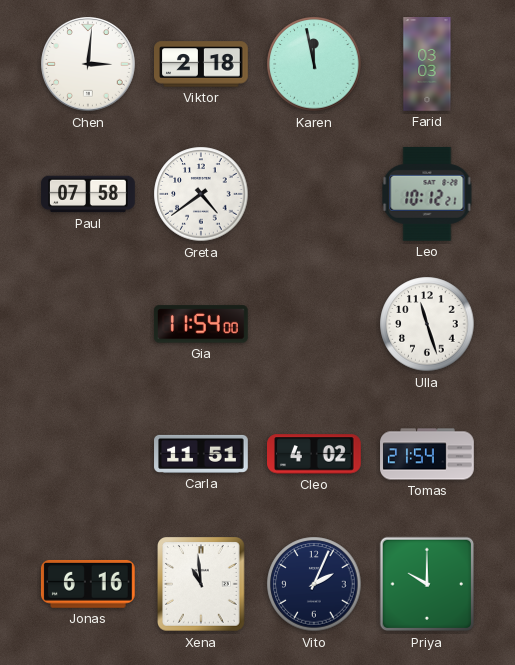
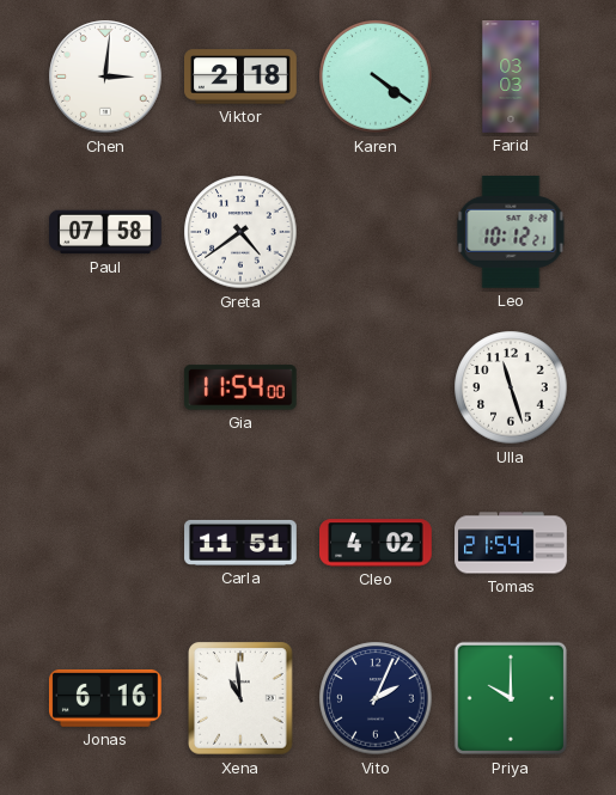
Karen: 11:58 -> 4:21
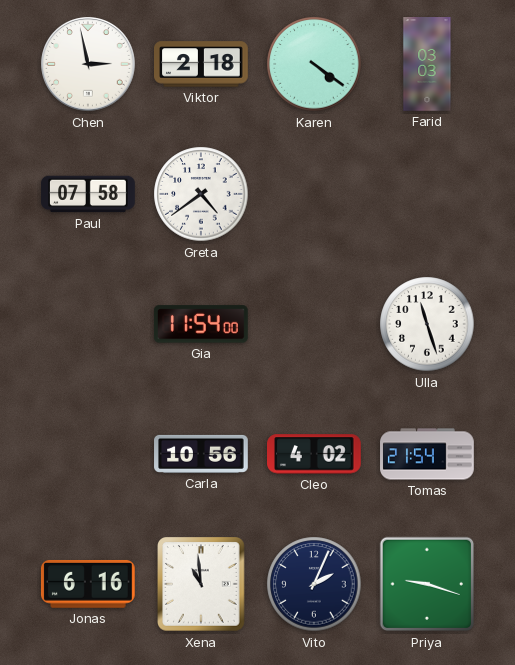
Chen: 3:01 -> 2:58
Leo: 10:12 -> none
Carla: 11:51 -> 10:56
Priya: 10:00 -> 9:18
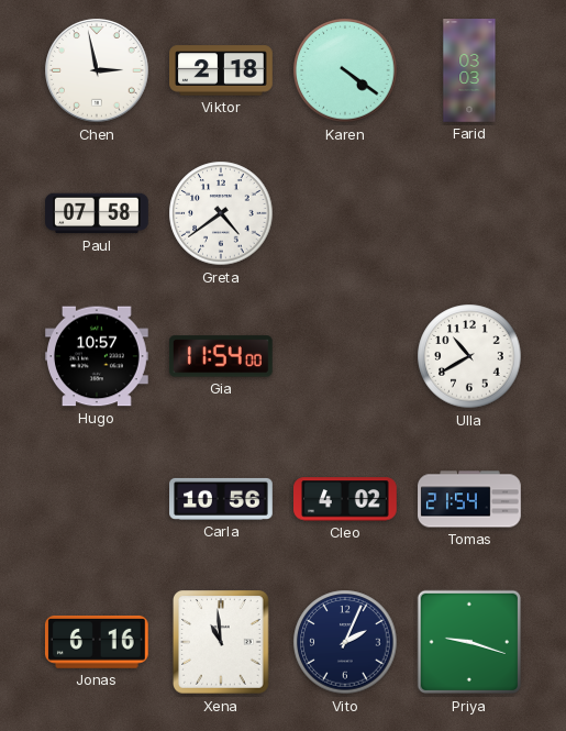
Hugo: none -> 10:57
Ulla: 11:27 -> 10:40
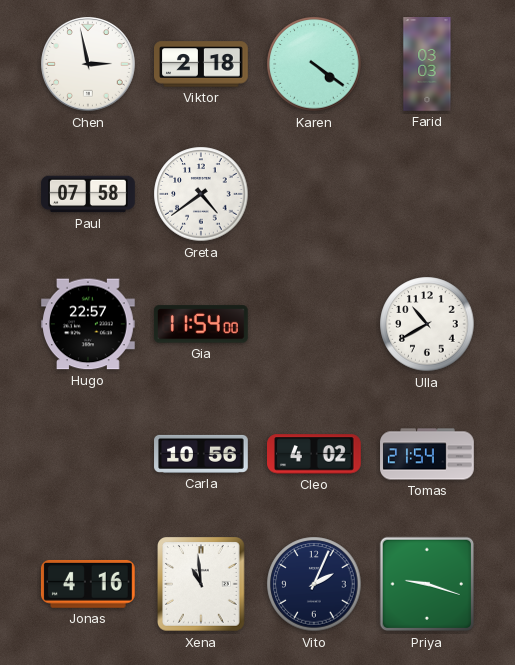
Hugo: 10:57 -> 22:57
Jonas: 6:16 -> 4:16
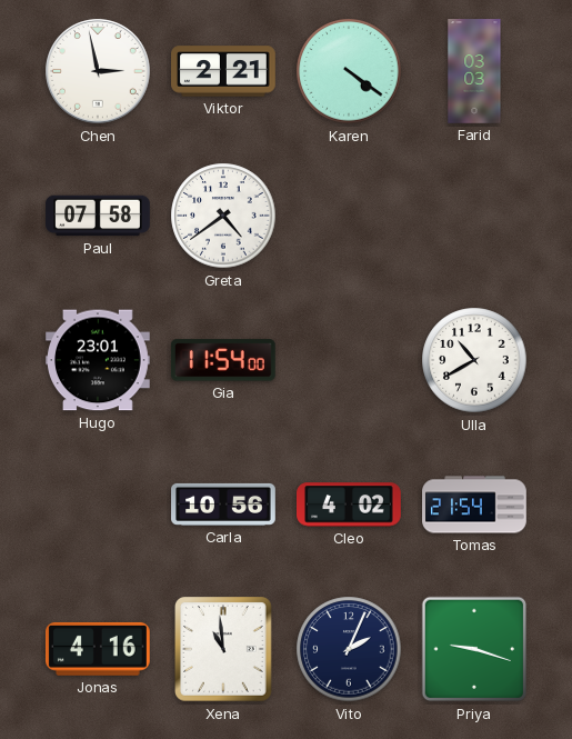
Viktor: 2:18 -> 2:21
Hugo: 22:57 -> 23:01
